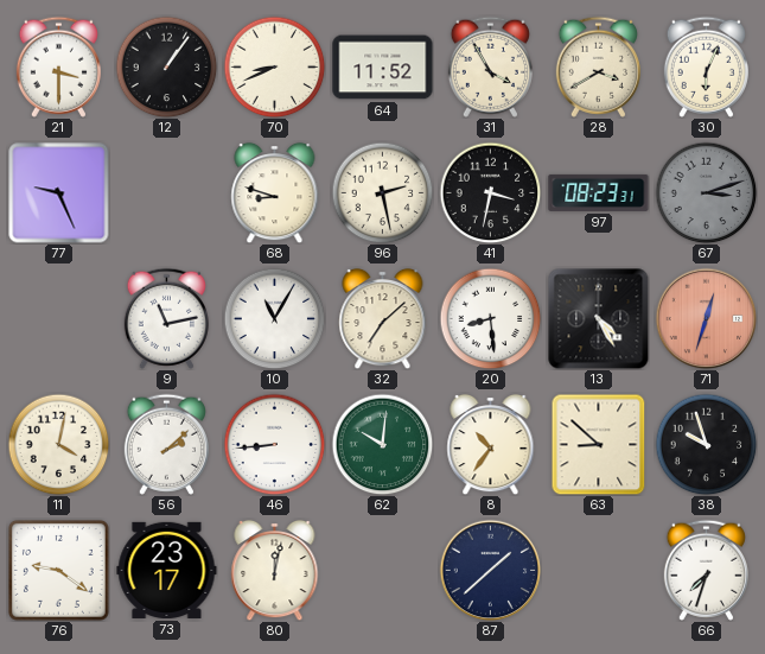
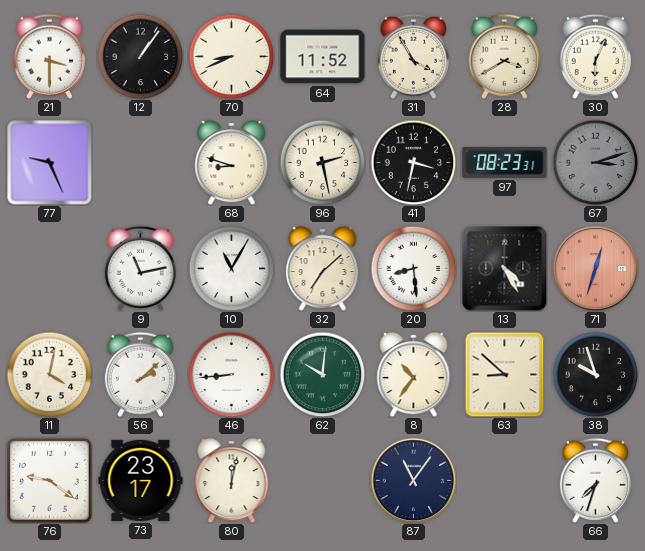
87: 1:38 -> 11:06
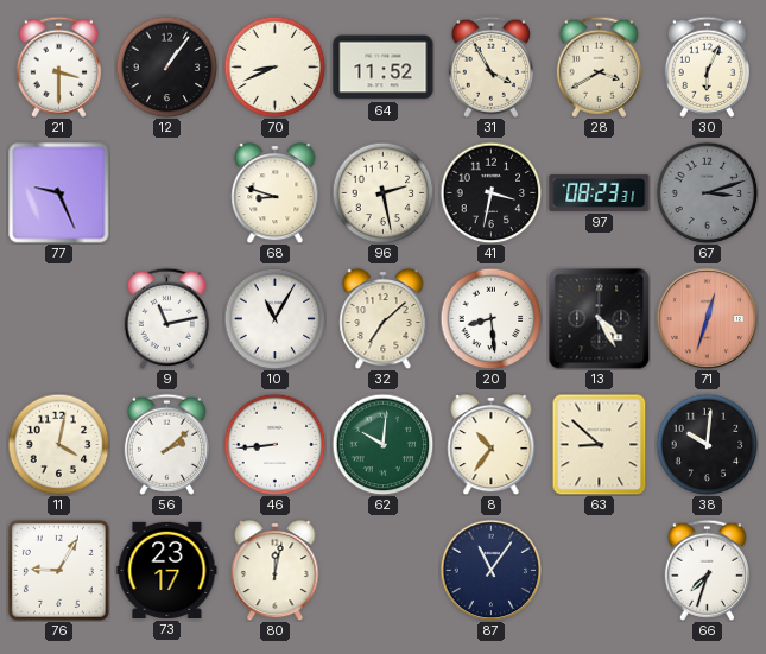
38: 9:57 -> 10:01
76: 9:21 -> 9:05
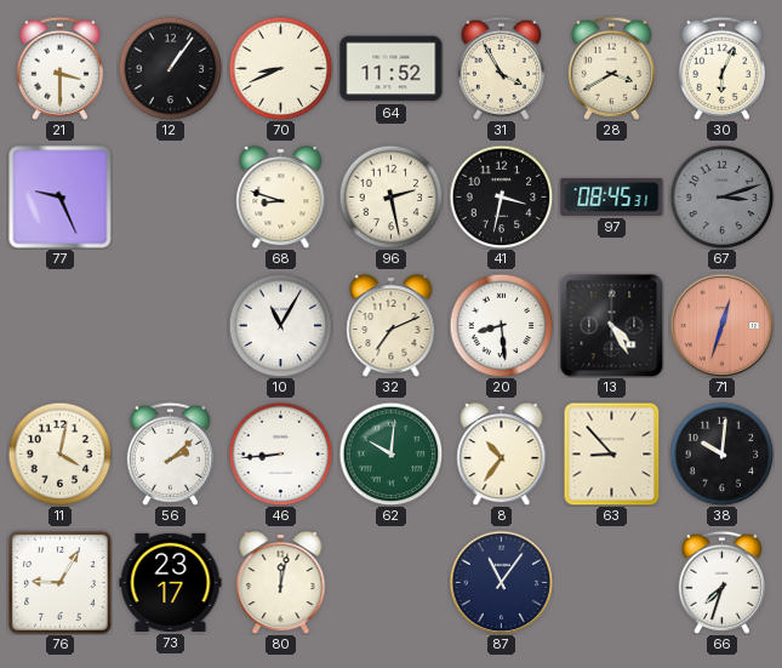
97: 08:23 -> 08:45
9: 11:13 -> none
32: 7:08 -> 7:11
63: 8:52 -> 8:53
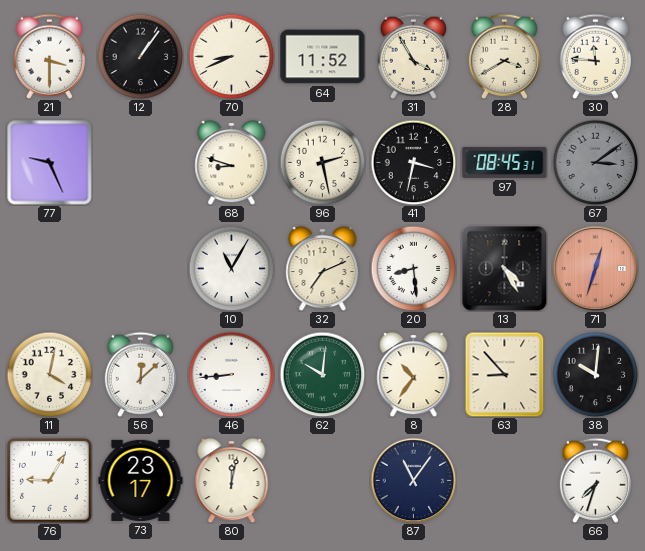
30: 6:04 -> 11:46
67: 3:12 -> 3:09
56: 2:08 -> 12:08
